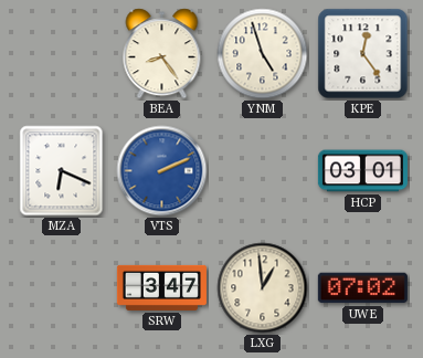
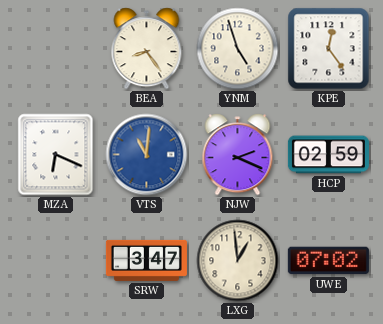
VTS: 2:11 -> 11:01
NJW: none -> 2:19
HCP: 03:01 -> 02:59
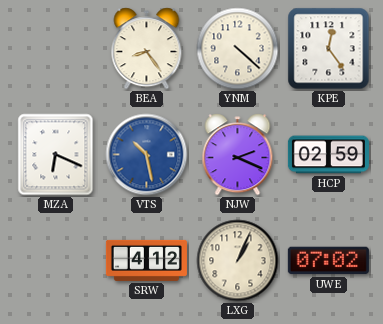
YNM: 4:57 -> 4:22
VTS: 11:01 -> 10:28
SRW: 3:47 -> 4:12
LXG: 12:59 -> 1:04
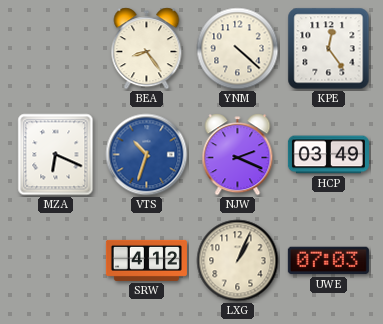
VTS: 10:28 -> 10:33
HCP: 02:59 -> 03:49
UWE: 07:02 -> 07:03
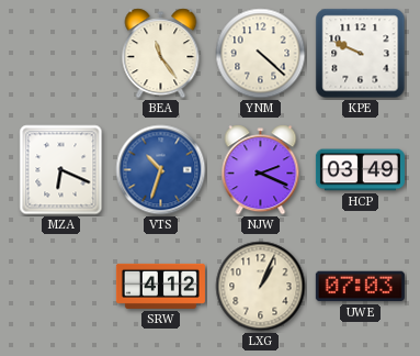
BEA: 8:24 -> 11:24
KPE: 12:24 -> 9:49
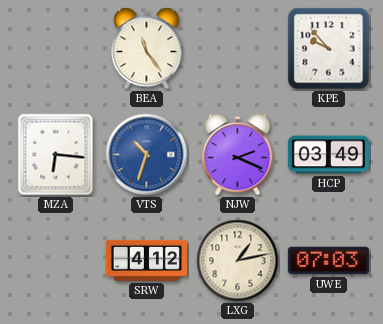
YNM: 4:22 -> none
KPE: 9:49 -> 9:53
MZA: 6:19 -> 6:16
LXG: 1:04 -> 1:13
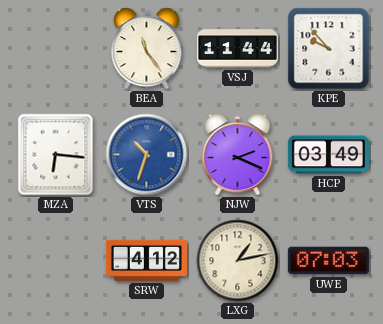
VSJ: none -> 11:44
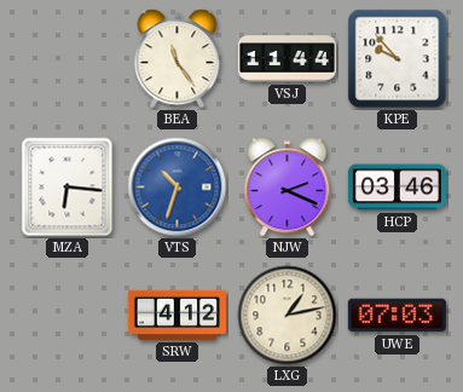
HCP: 03:49 -> 03:46
